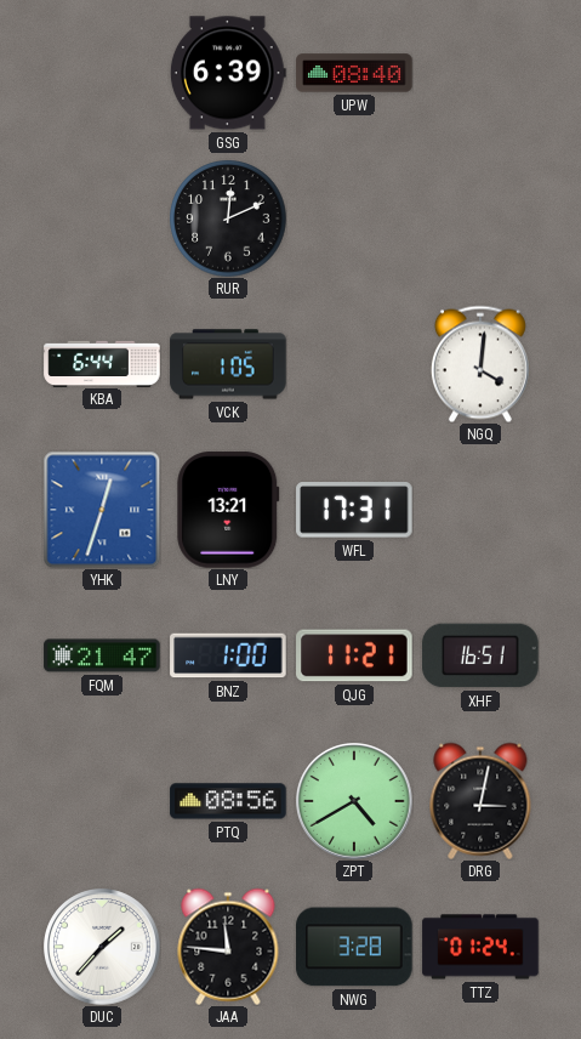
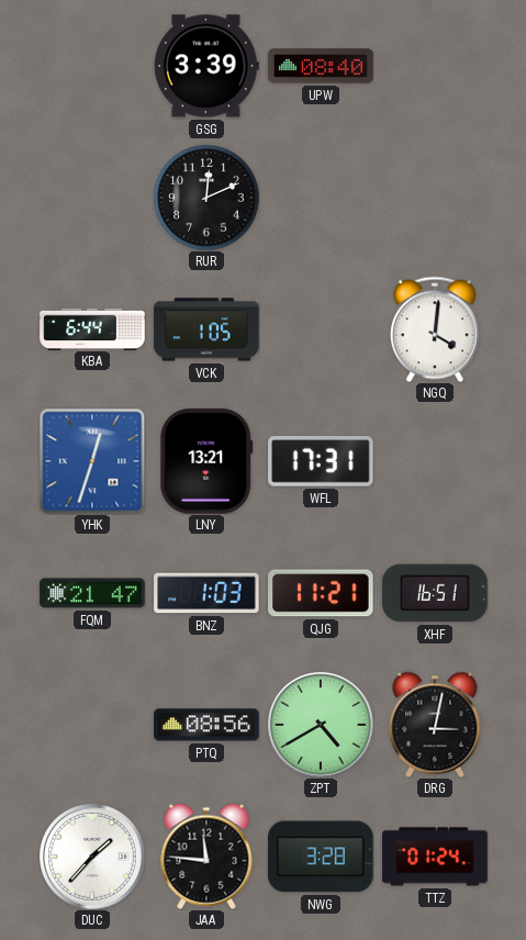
GSG: 6:39 -> 3:39
BNZ: 1:00 -> 1:03
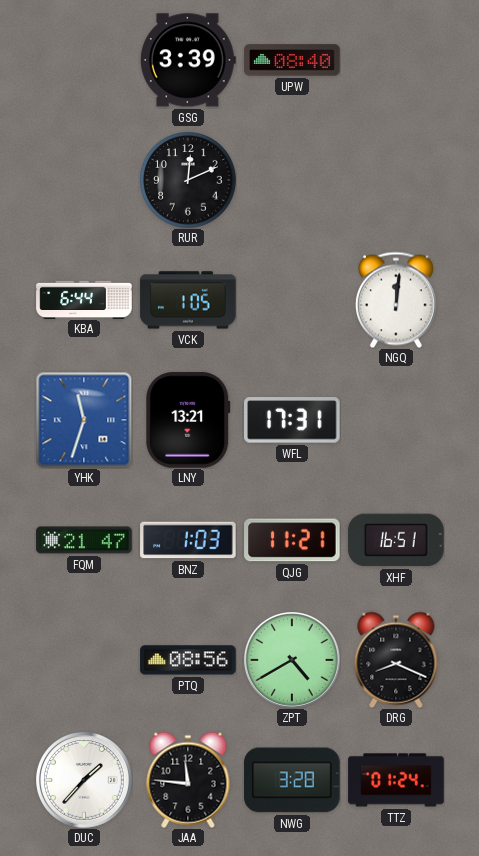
NGQ: 4:01 -> 12:01
YHK: 12:33 -> 11:33
DRG: 3:02 -> 8:19
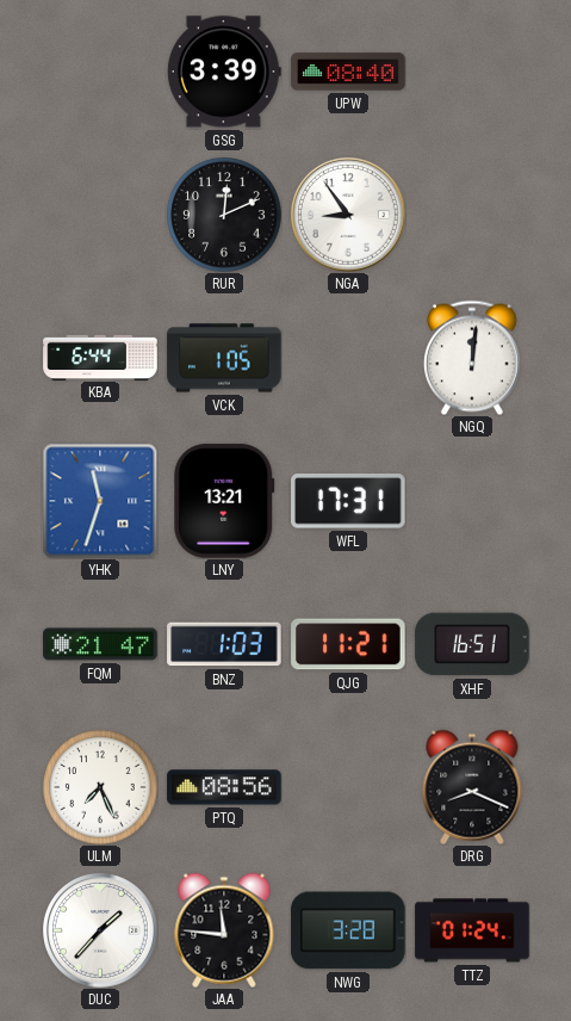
NGA: none -> 8:54
ULM: none -> 7:26
ZPT: 4:40 -> none
